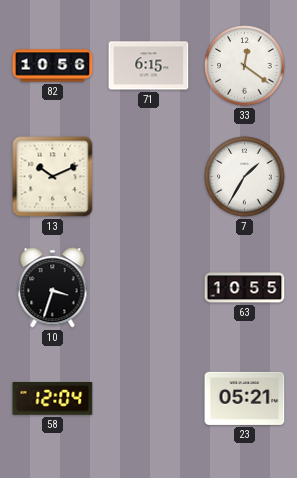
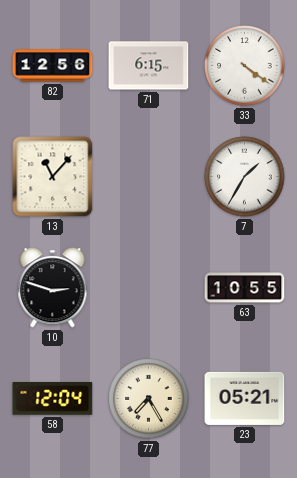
82: 10:56 -> 12:56
33: 12:21 -> 4:21
13: 10:11 -> 11:07
10: 3:33 -> 2:48
77: none -> 7:25
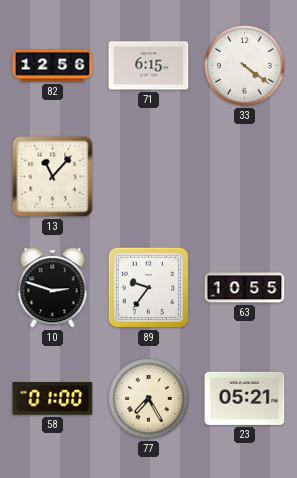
7: 1:35 -> none
89: none -> 9:36
58: 12:04 -> 01:00
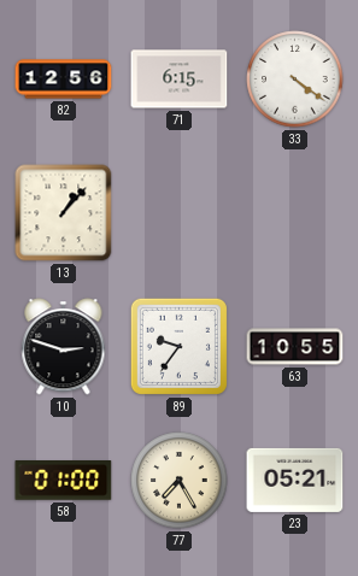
13: 11:07 -> 1:07
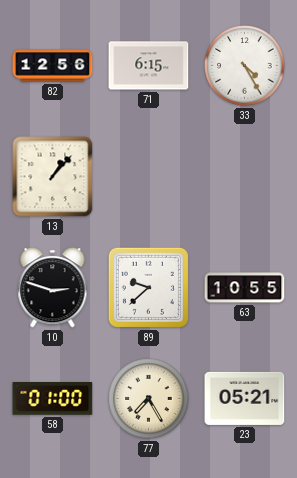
33: 4:21 -> 4:25
89: 9:36 -> 9:38
